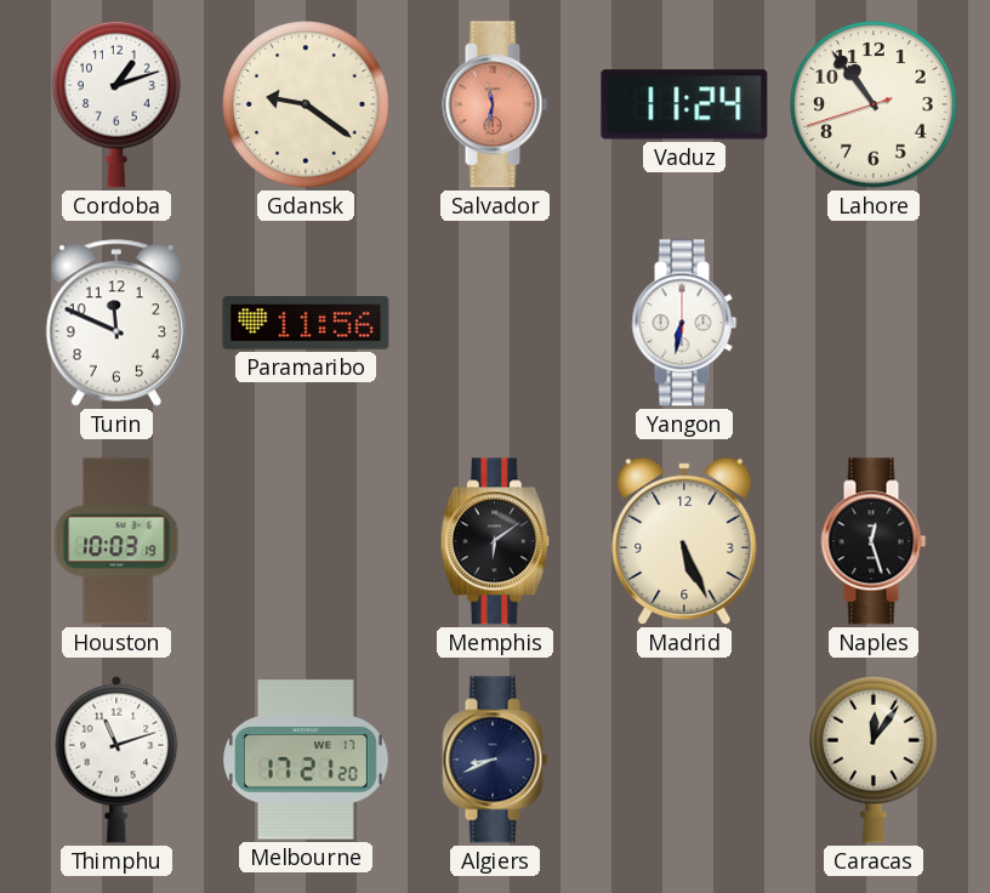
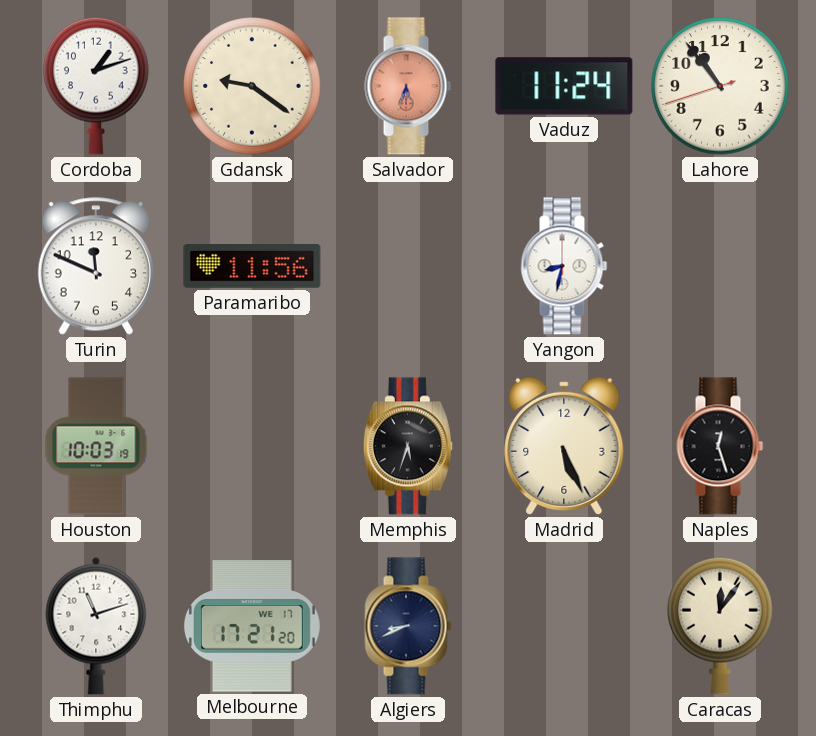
Salvador: 11:32 -> 5:33
Yangon: 6:32 -> 8:32
Memphis: 6:09 -> 5:33
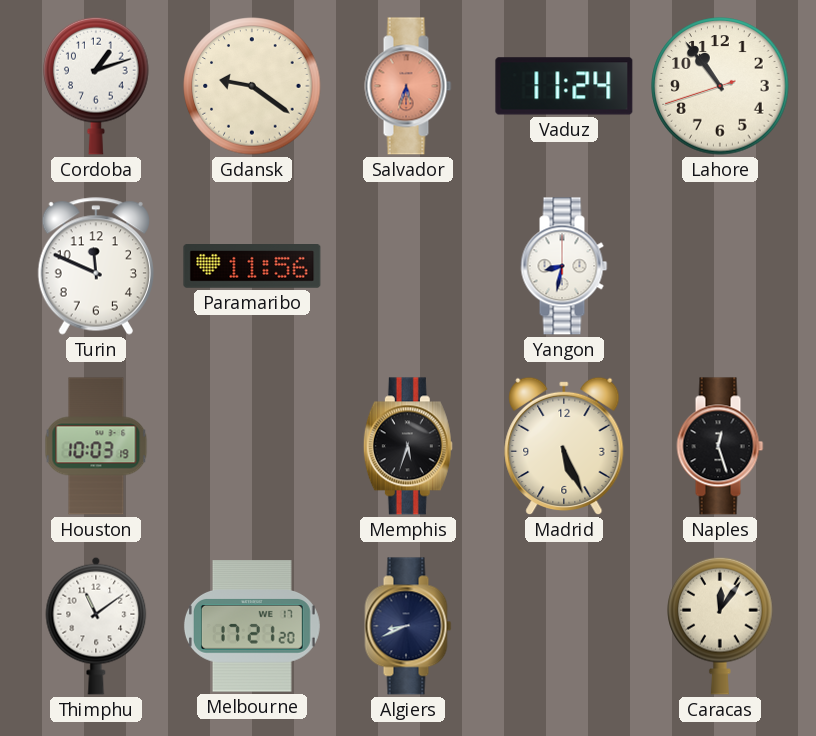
Thimphu: 11:12 -> 11:09
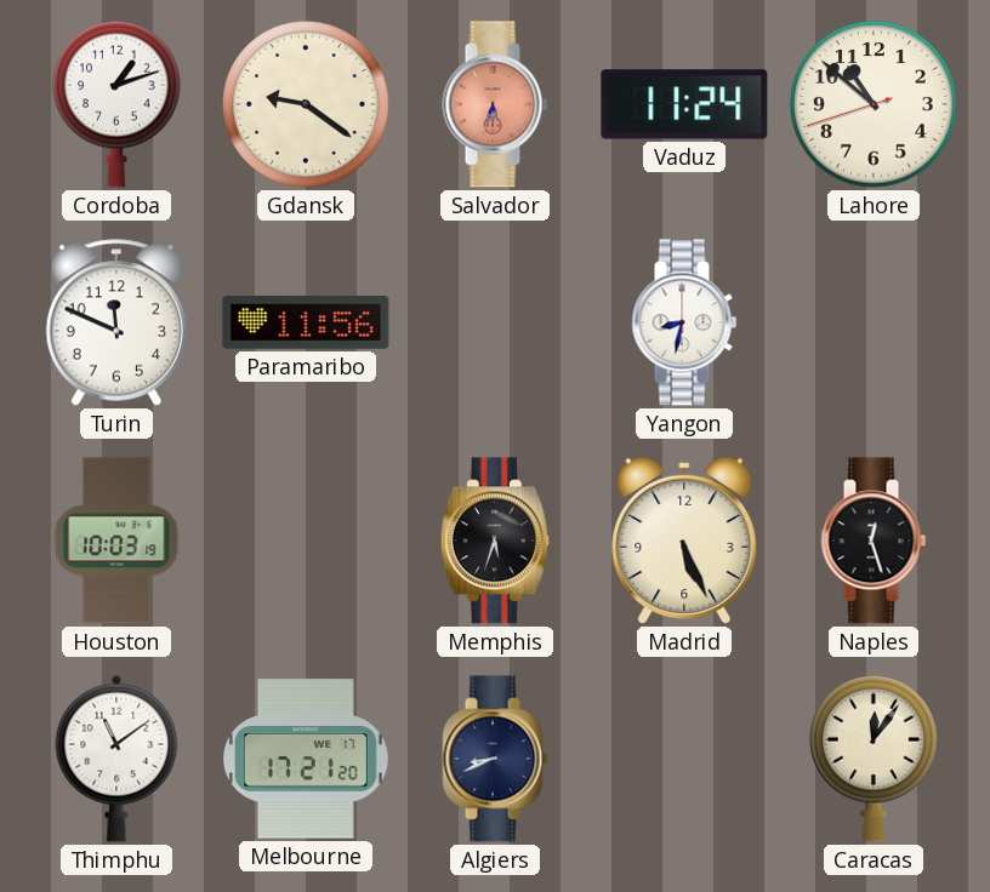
Lahore: 10:53 -> 10:51
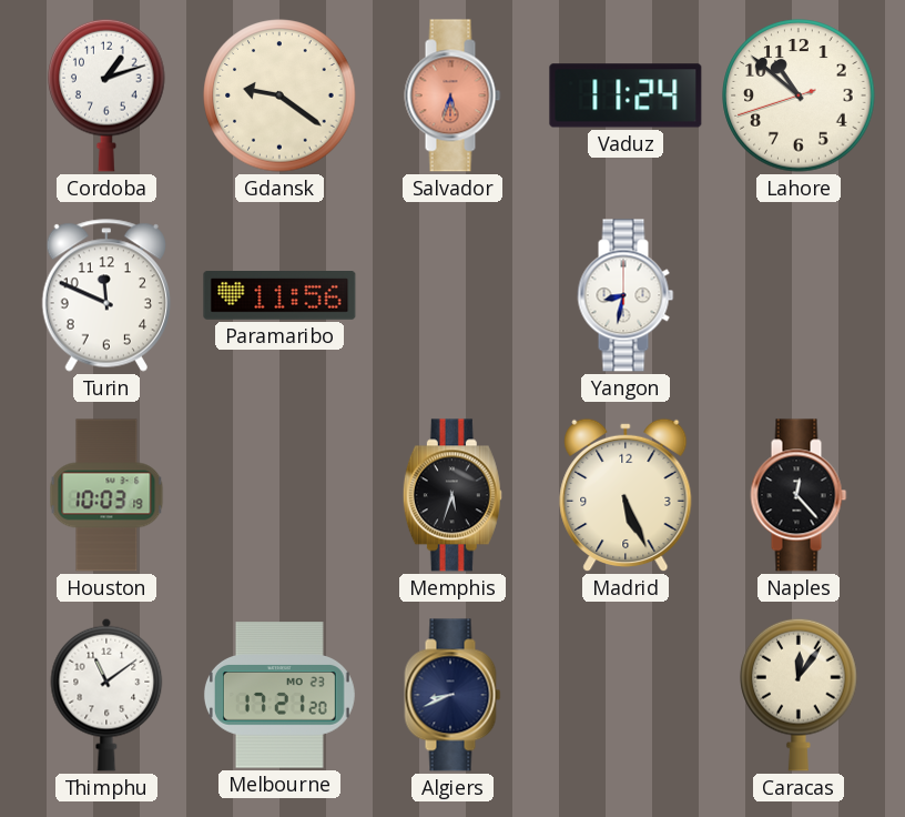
Naples: 12:27 -> 12:23
Melbourne date: WE 17 -> MO 23
